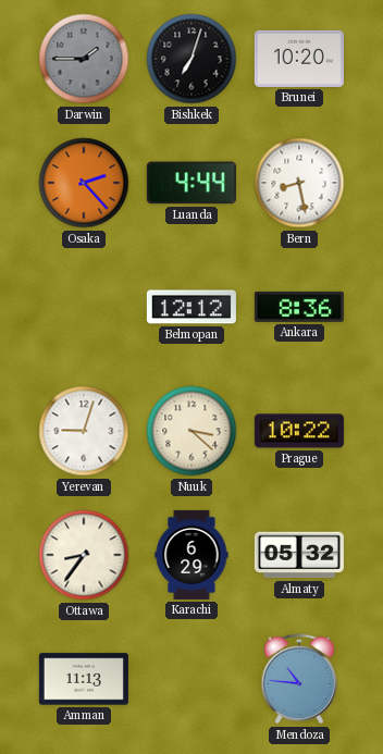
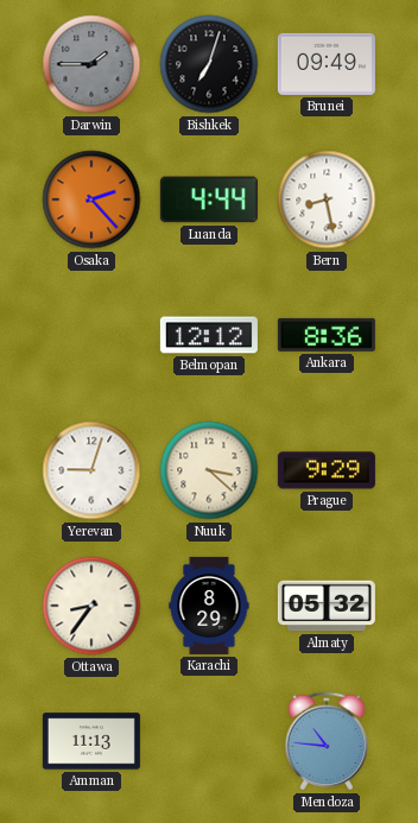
Brunei: 10:20 -> 09:49
Prague: 10:22 -> 9:29
Karachi: 6:29 -> 8:29
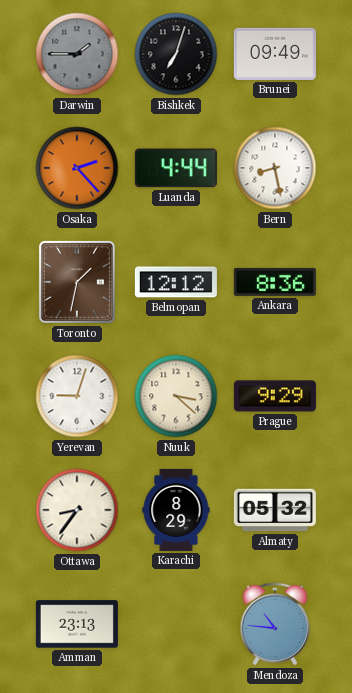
Toronto: none -> 1:32
Amman: 11:13 -> 23:13
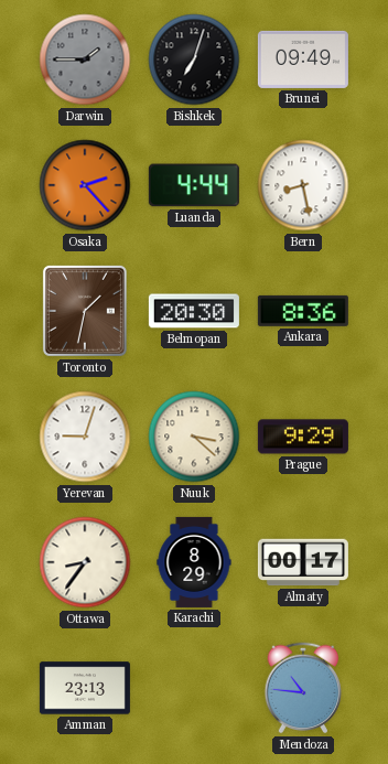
Belmopan: 12:12 -> 20:30
Almaty: 05:32 -> 00:17
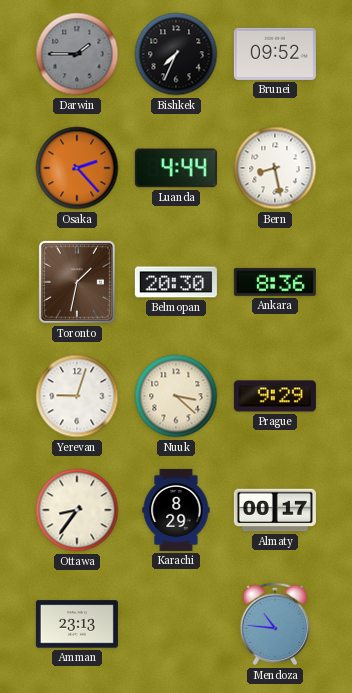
Bishkek: 7:03 -> 7:34
Brunei: 09:49 -> 09:52
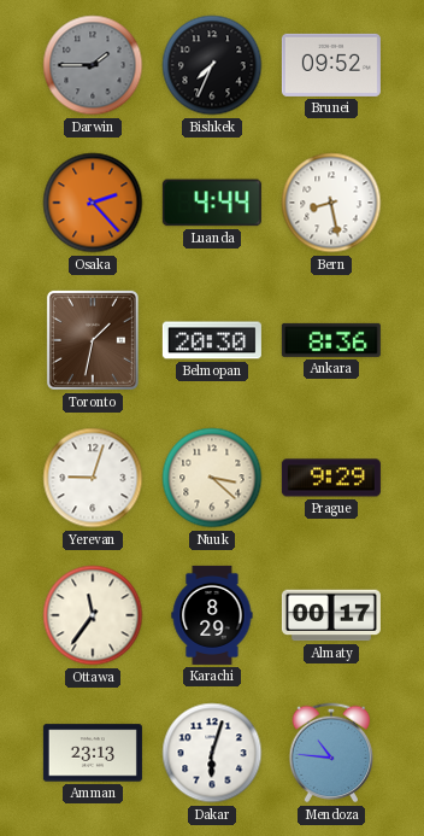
Ottawa: 8:36 -> 11:36
Dakar: none -> 6:03
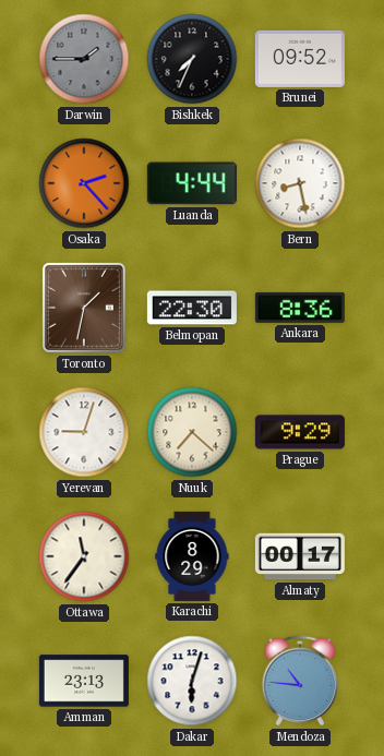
Belmopan: 20:30 -> 22:30
Nuuk: 3:22 -> 7:22
